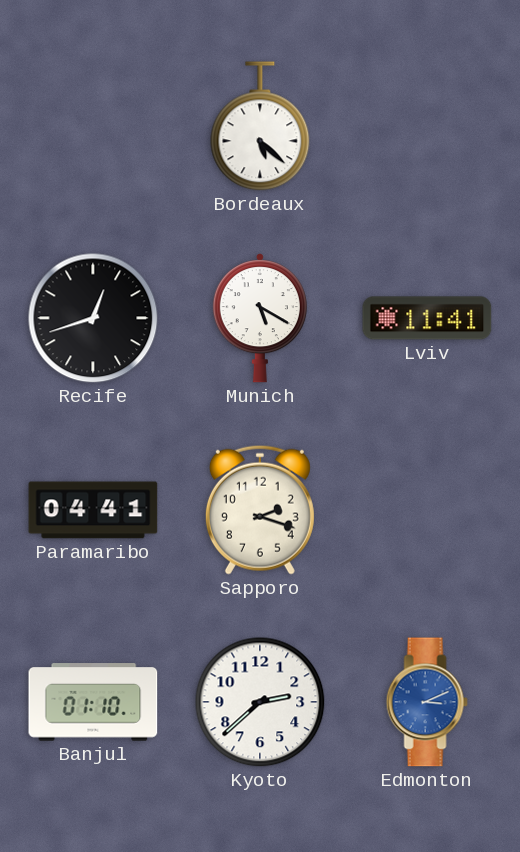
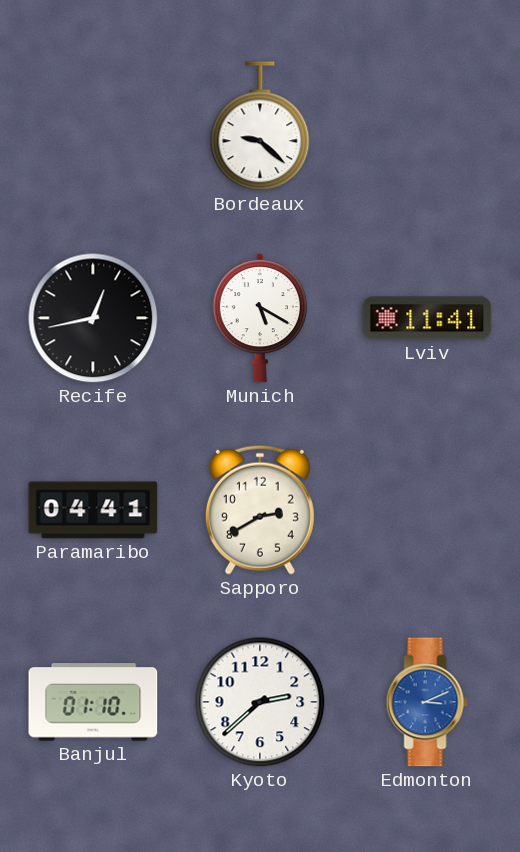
Bordeaux: 5:22 -> 9:22
Recife: 12:42 -> 12:43
Sapporo: 2:18 -> 2:40
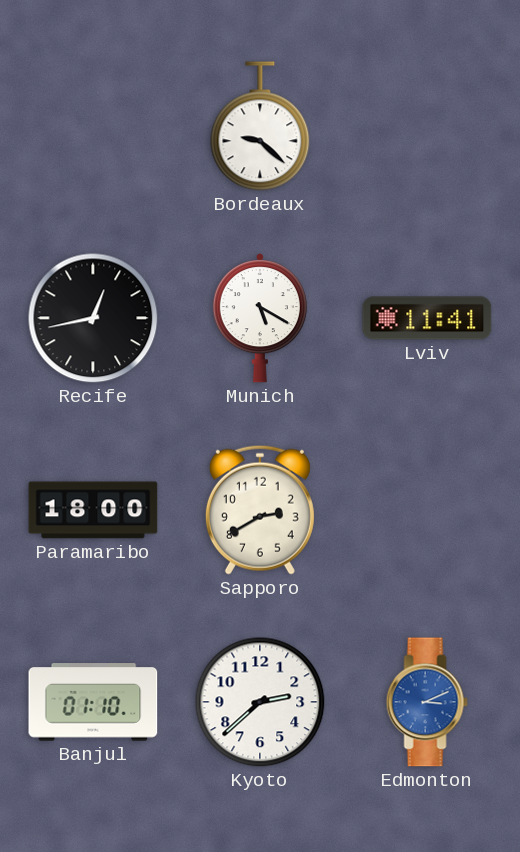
Paramaribo: 04:41 -> 18:00
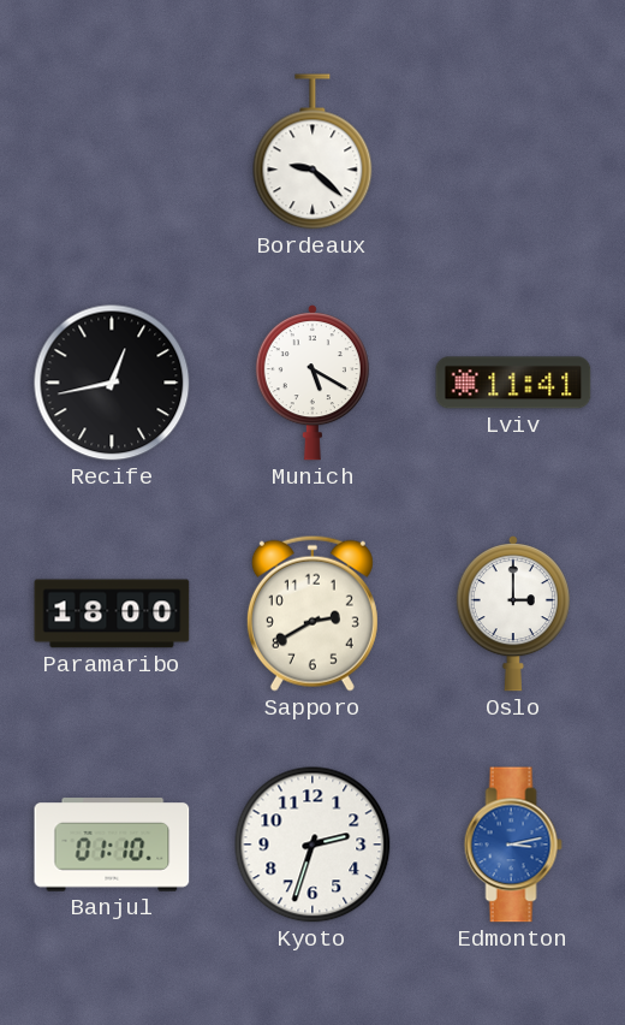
Oslo: none -> 3:00
Kyoto: 2:38 -> 2:33
Edmonton: 3:11 -> 3:13
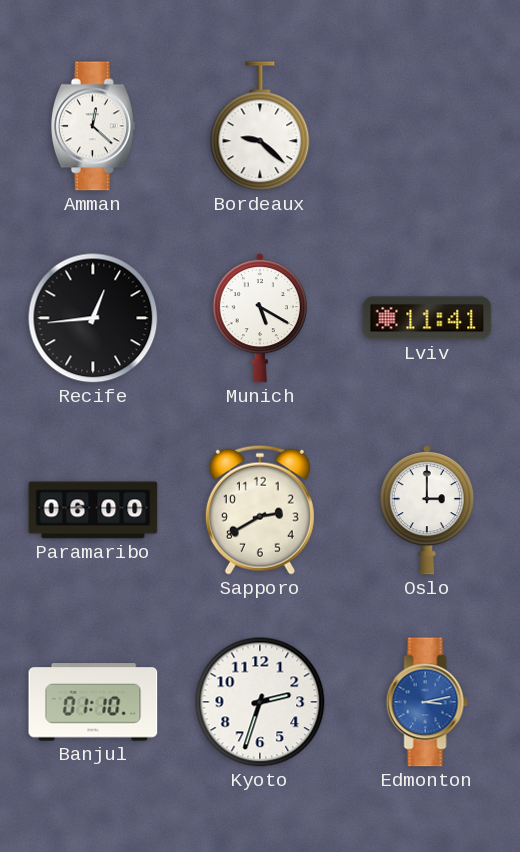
Amman: none -> 12:22
Recife: 12:43 -> 12:44
Paramaribo: 18:00 -> 06:00
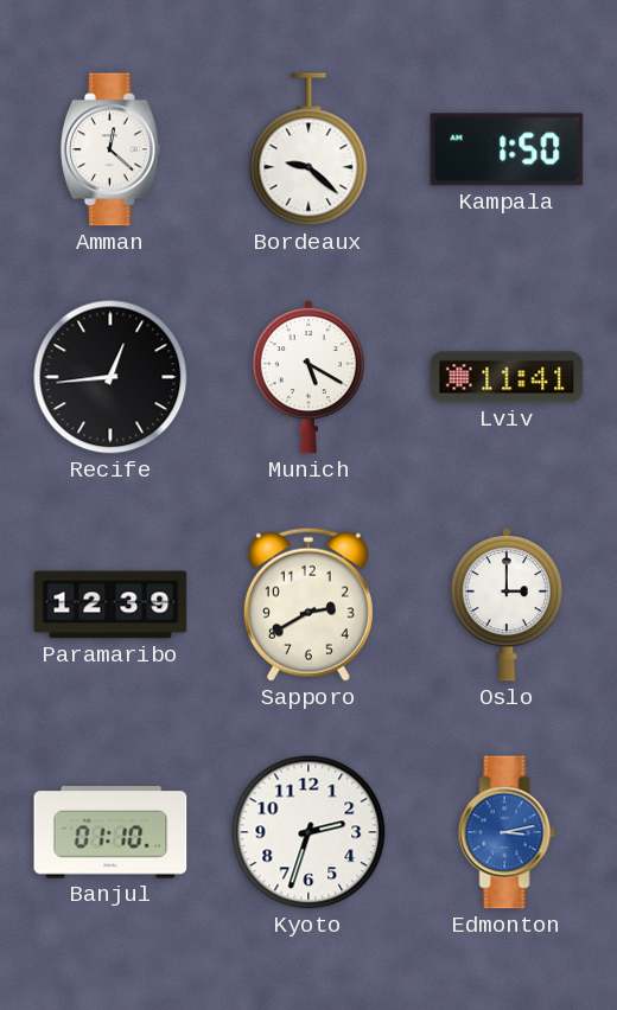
Kampala: none -> 1:50
Paramaribo: 06:00 -> 12:39
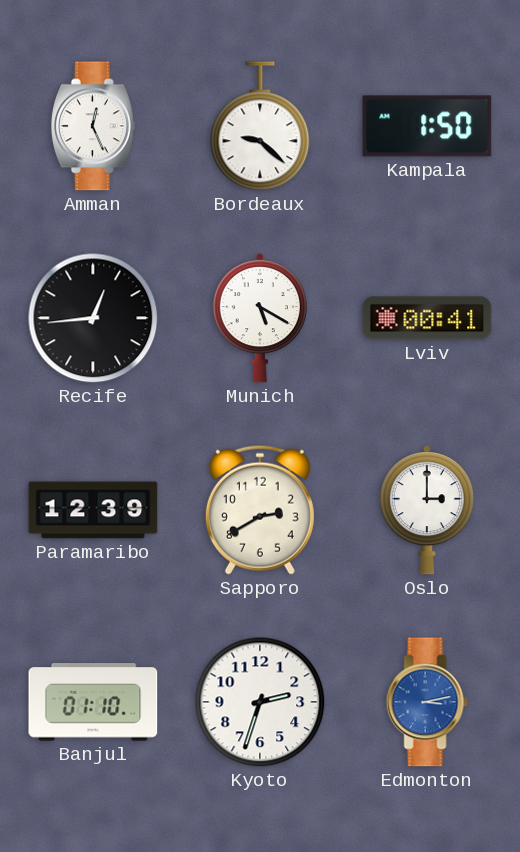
Amman: 12:22 -> 12:26
Lviv: 11:41 -> 00:41
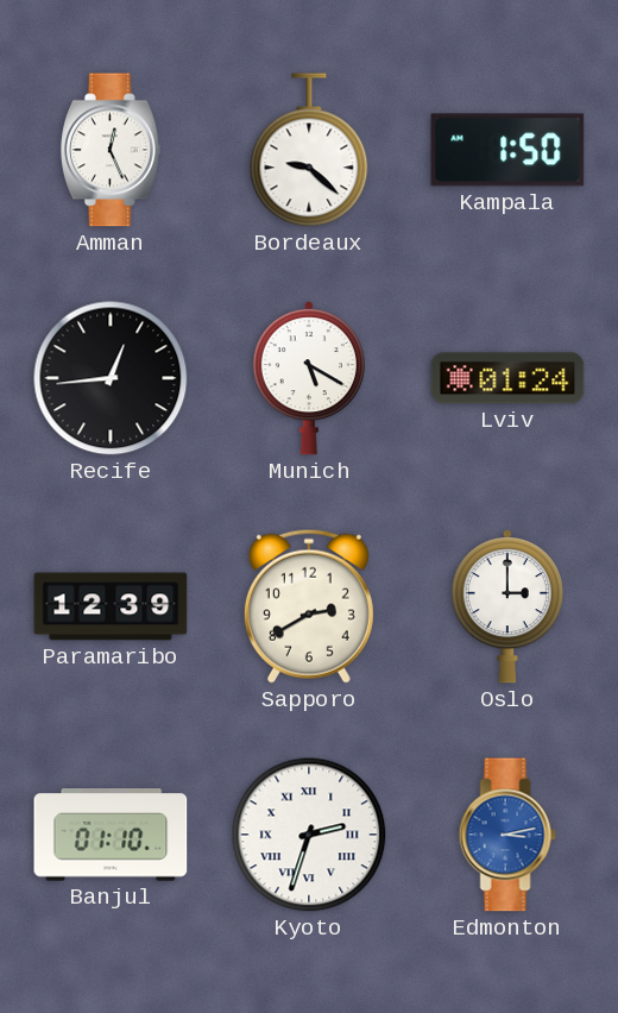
Lviv: 00:41 -> 01:24
Kyoto numerals: Arabic -> Roman
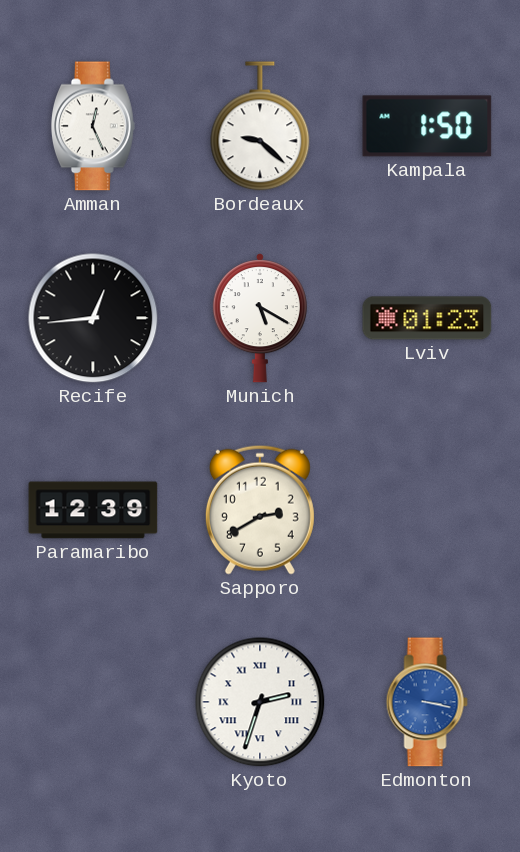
Lviv: 01:24 -> 01:23
Oslo: 3:00 -> none
Banjul: 01:10 -> none
Edmonton: 3:13 -> 3:17
